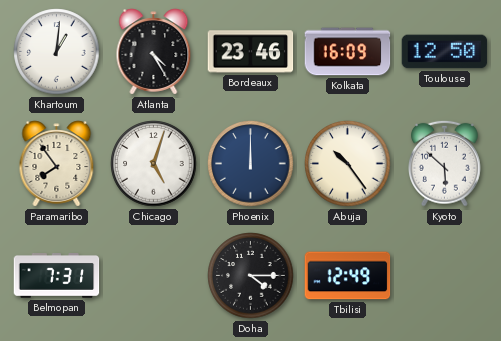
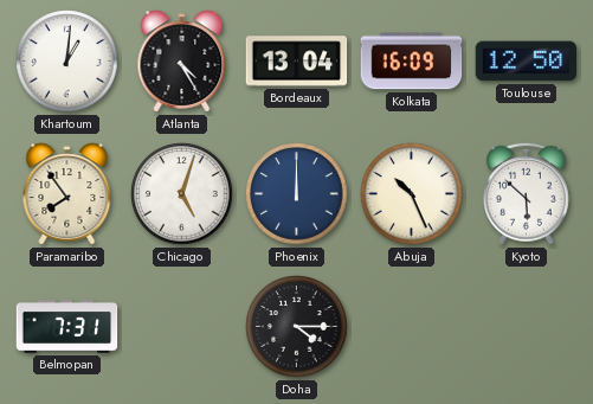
Bordeaux: 23:46 -> 13:04
Abuja: 10:24 -> 10:26
Tbilisi: 12:49 -> none
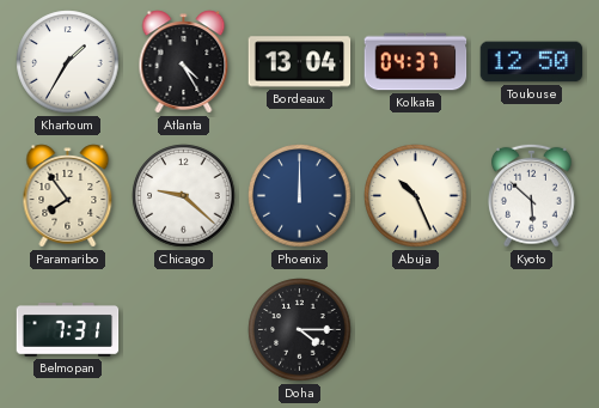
Khartoum: 1:01 -> 1:35
Kolkata: 16:09 -> 04:37
Chicago: 5:03 -> 9:22
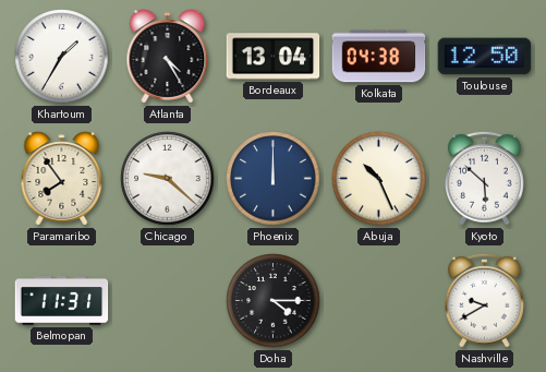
Kolkata: 04:37 -> 04:38
Belmopan: 7:31 -> 11:31
Nashville: none -> 9:40
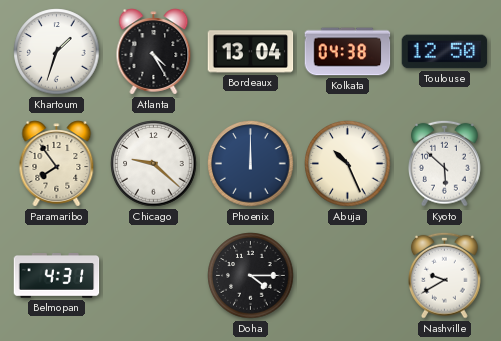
Khartoum: 1:35 -> 1:33
Belmopan: 11:31 -> 4:31
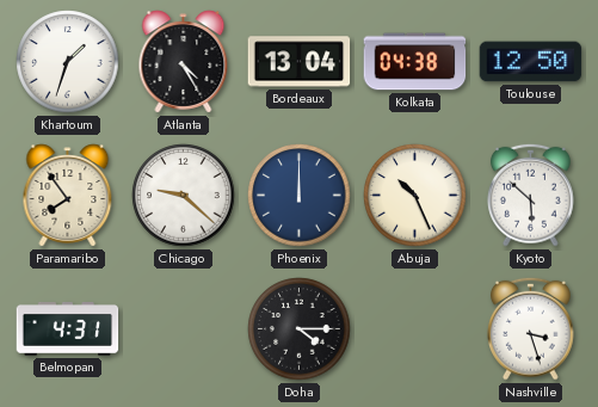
Nashville: 9:40 -> 3:27
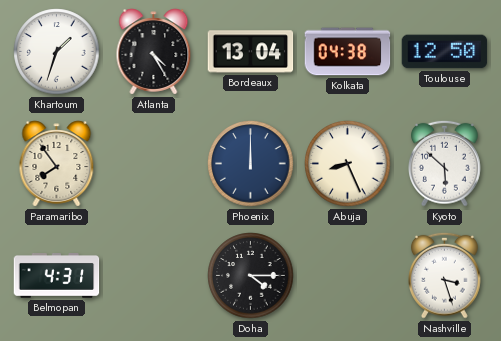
Chicago: 9:22 -> none
Abuja: 10:26 -> 8:26
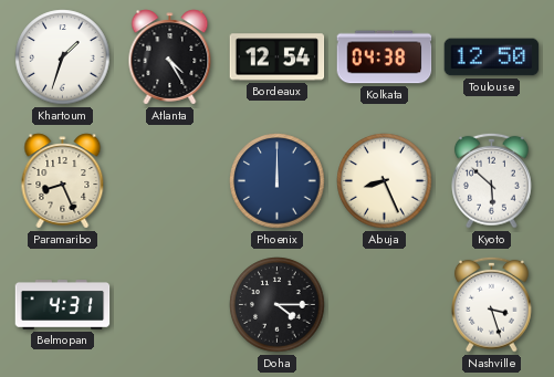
Bordeaux: 13:04 -> 12:54
Paramaribo: 7:54 -> 8:26
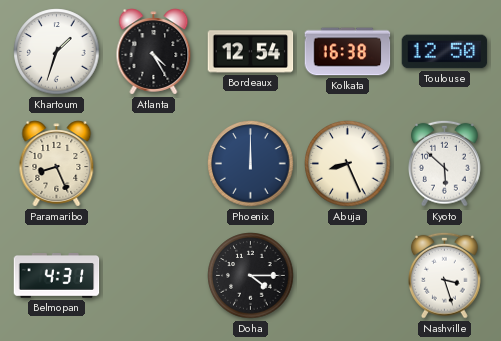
Kolkata: 04:38 -> 16:38
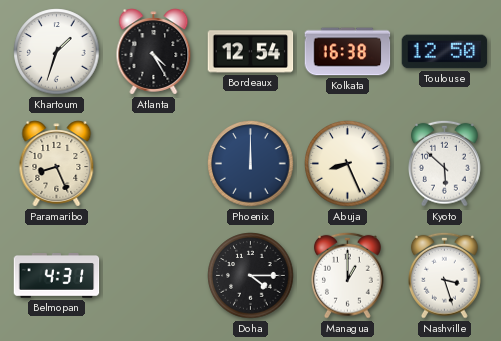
Managua: none -> 1:00
